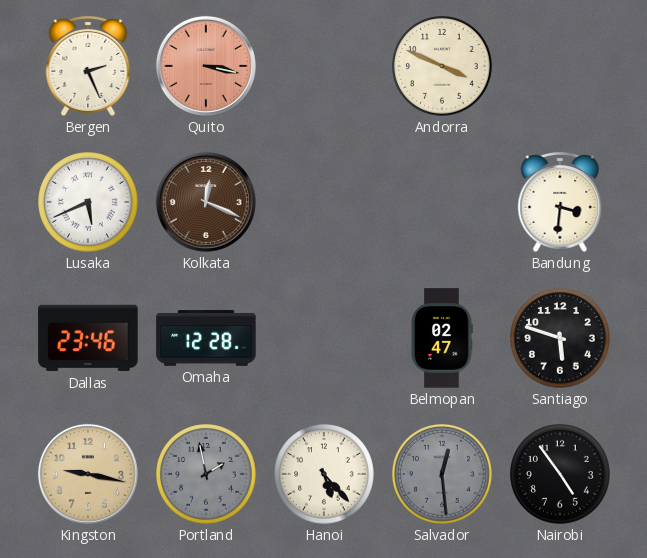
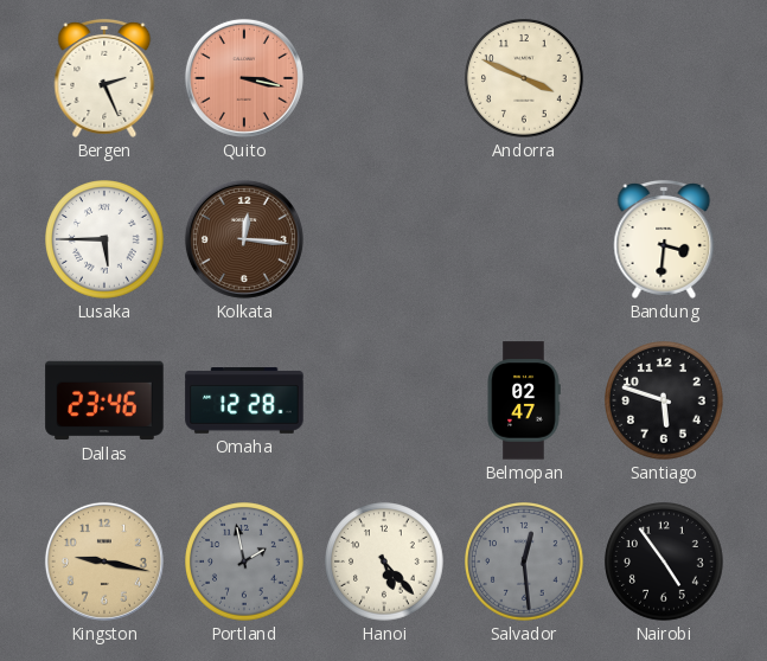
Lusaka: 5:41 -> 5:45
Kolkata: 12:19 -> 12:16
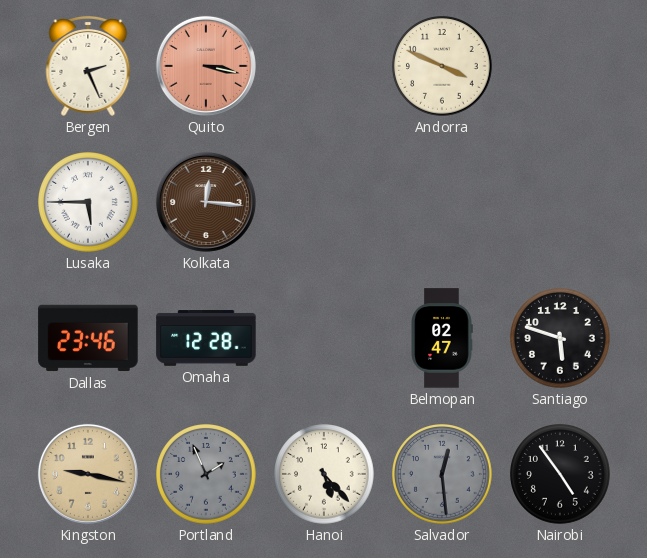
Bandung: 3:31 -> none
Portland: 1:58 -> 1:56
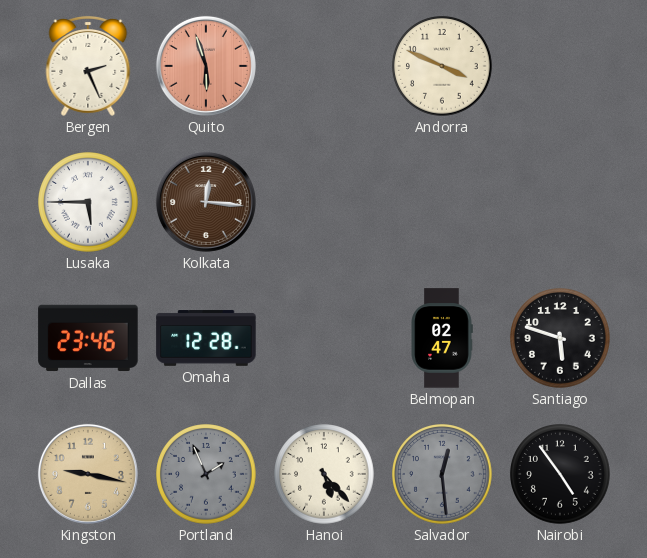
Quito: 3:17 -> 5:57
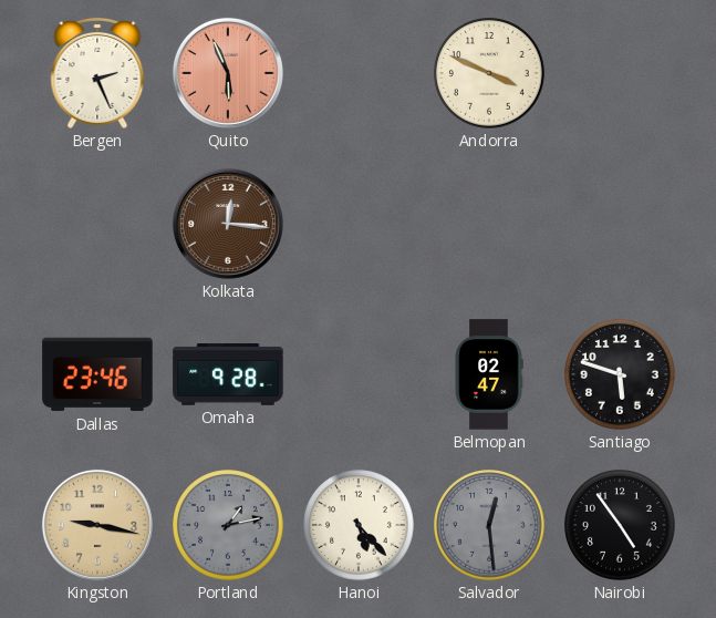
Quito: 5:57 -> 5:56
Lusaka: 5:45 -> none
Omaha: 12:28 -> 9:28
Portland: 1:56 -> 1:13
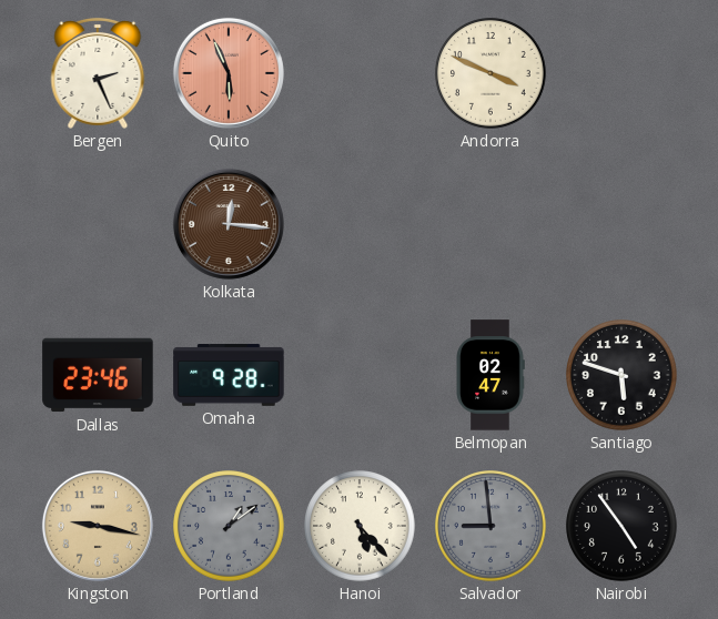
Portland: 1:13 -> 1:09
Salvador: 12:29 -> 8:59
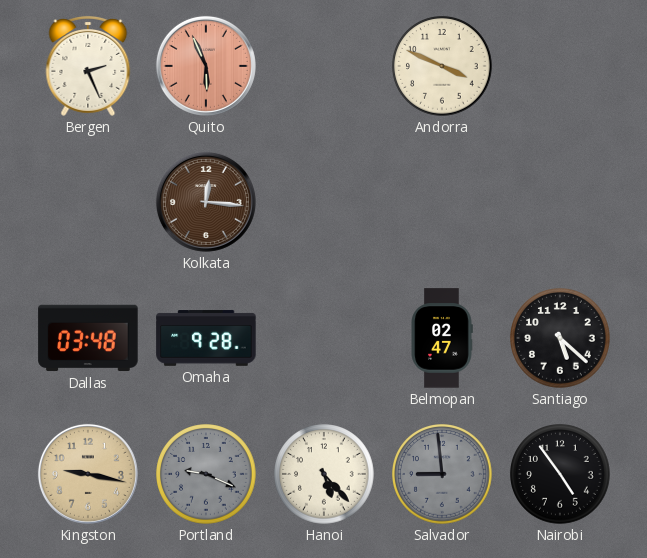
Dallas: 23:46 -> 03:48
Santiago: 5:48 -> 5:22
Portland: 1:09 -> 9:19
